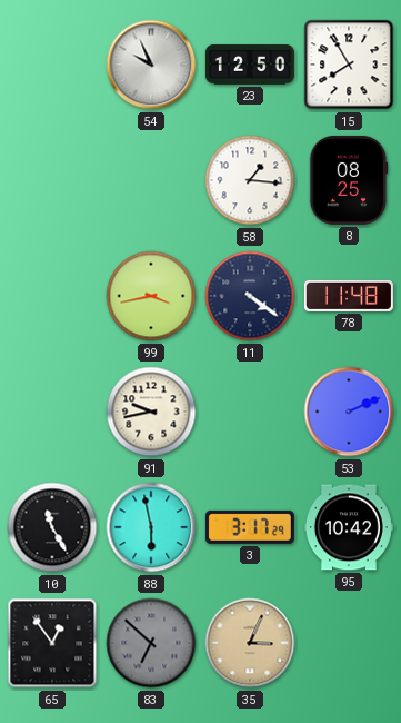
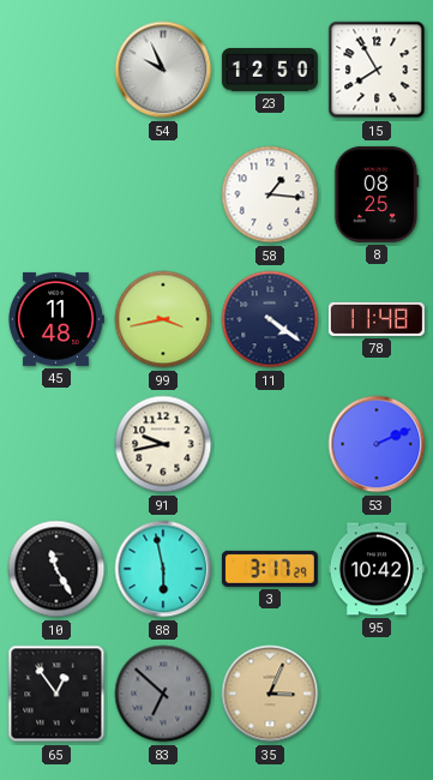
45: none -> 11:48
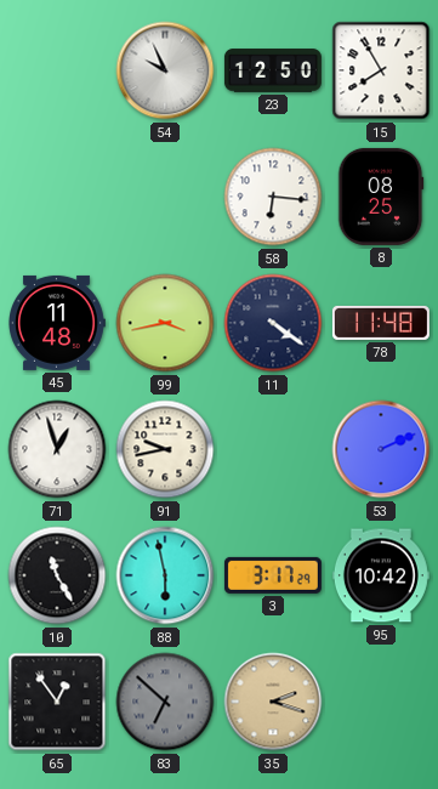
58: 1:16 -> 6:16
71: none -> 12:57
35: 3:04 -> 2:18
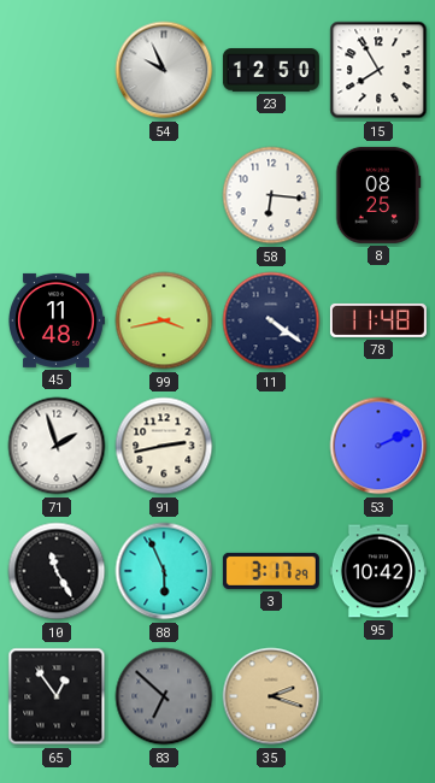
71: 12:57 -> 1:57
91: 9:43 -> 2:43
88: 5:58 -> 5:56
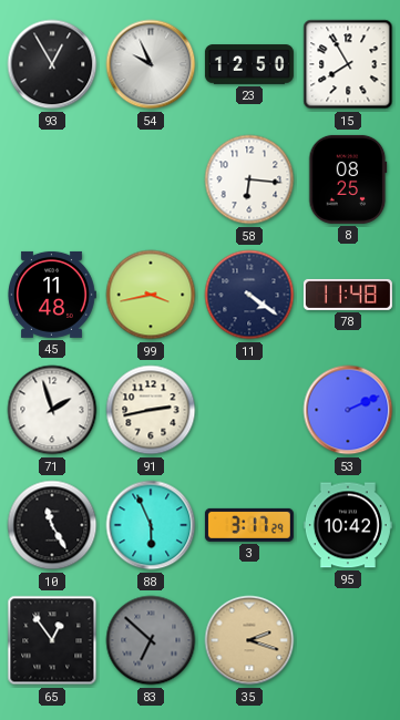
93: none -> 12:55
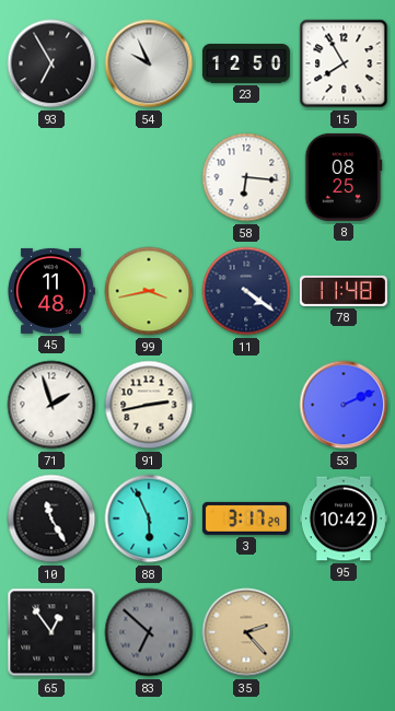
93: 12:55 -> 6:55
35: 2:18 -> 2:23
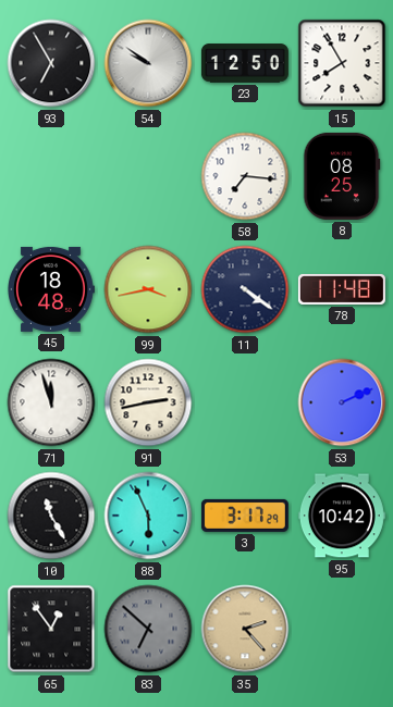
54: 9:56 -> 9:51
58: 6:16 -> 7:16
45: 11:48 -> 18:48
71: 1:57 -> 11:57
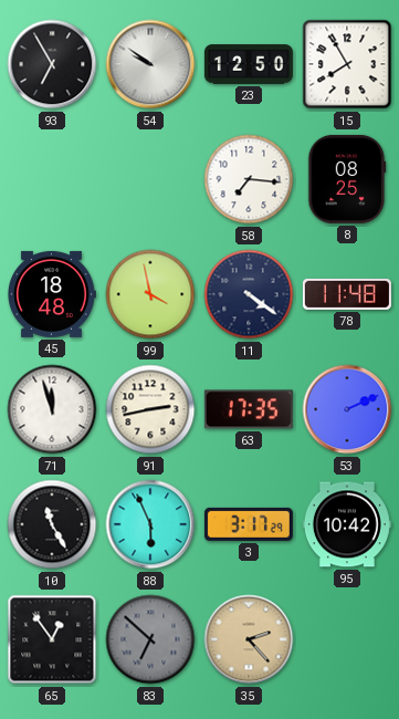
99: 3:43 -> 3:58
63: none -> 17:35
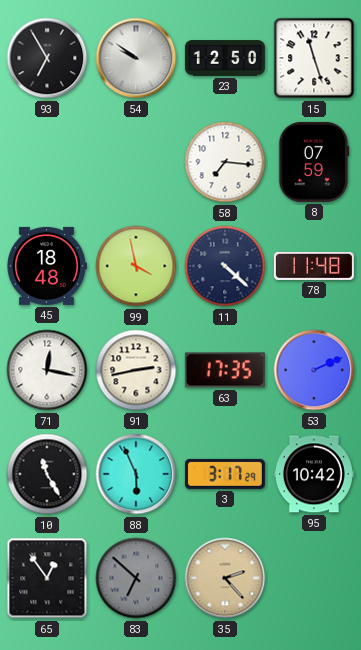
15: 7:55 -> 11:27
8: 08:25 -> 07:59
11: 4:21 -> 4:22
71: 11:57 -> 12:17
